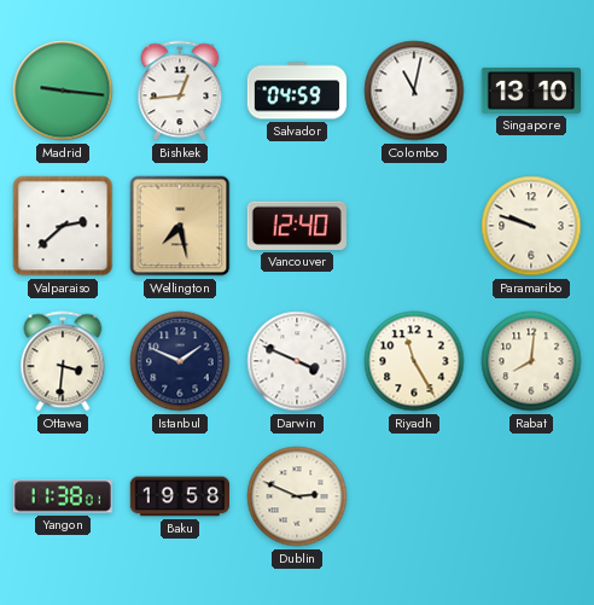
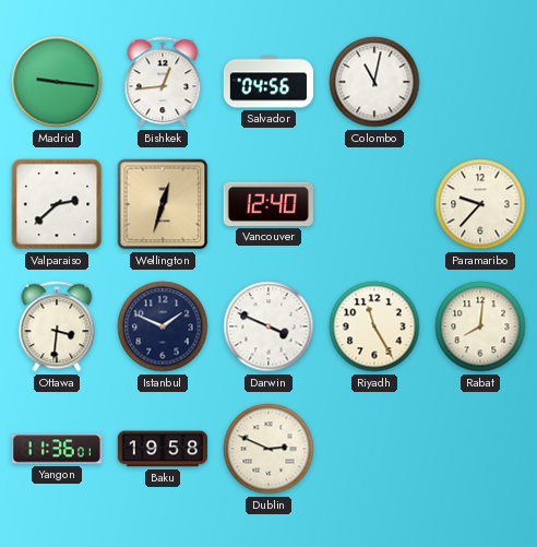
Salvador: 04:59 -> 04:56
Singapore: 13:10 -> none
Wellington: 7:28 -> 12:33
Paramaribo: 9:48 -> 9:37
Yangon: 11:38 -> 11:36
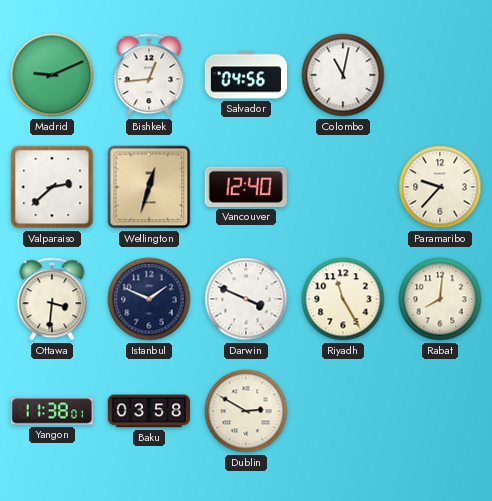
Madrid: 9:16 -> 9:11
Yangon: 11:36 -> 11:38
Baku: 19:58 -> 03:58
Dublin: 2:49 -> 2:50
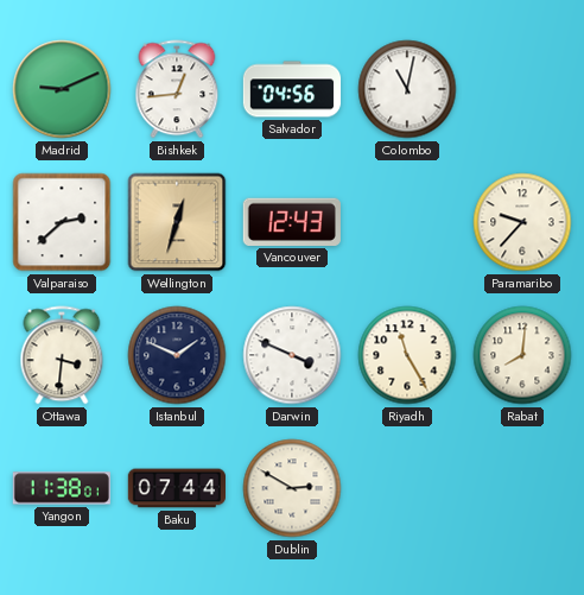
Vancouver: 12:40 -> 12:43
Baku: 03:58 -> 07:44
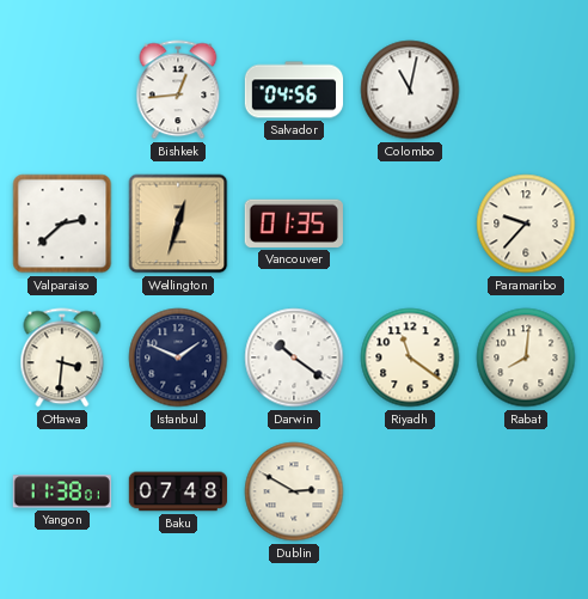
Madrid: 9:11 -> none
Vancouver: 12:43 -> 01:35
Darwin: 3:49 -> 10:21
Riyadh: 11:25 -> 11:21
Baku: 07:44 -> 07:48
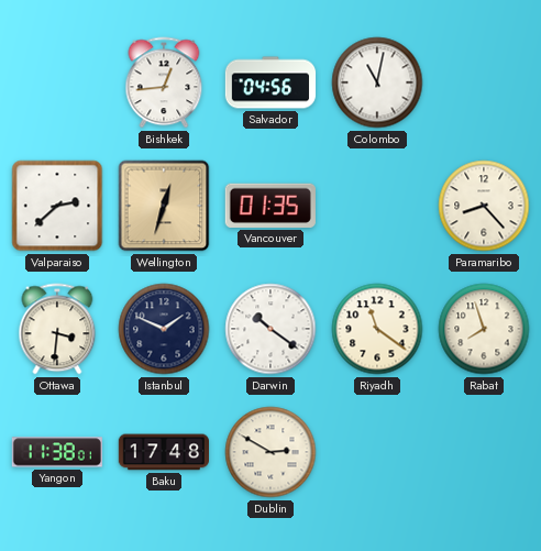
Paramaribo: 9:37 -> 8:23
Rabat: 8:01 -> 7:57
Baku: 07:48 -> 17:48
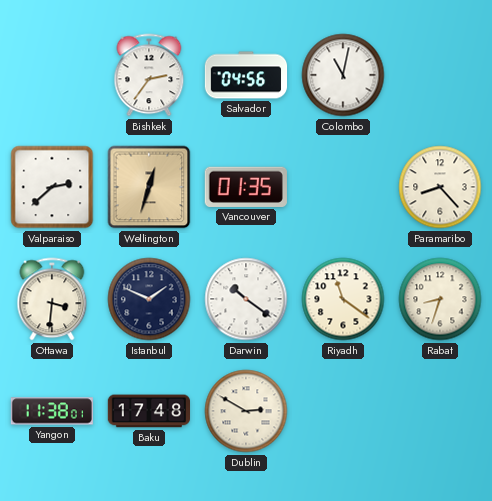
Bishkek: 12:44 -> 2:36
Rabat: 7:57 -> 8:33
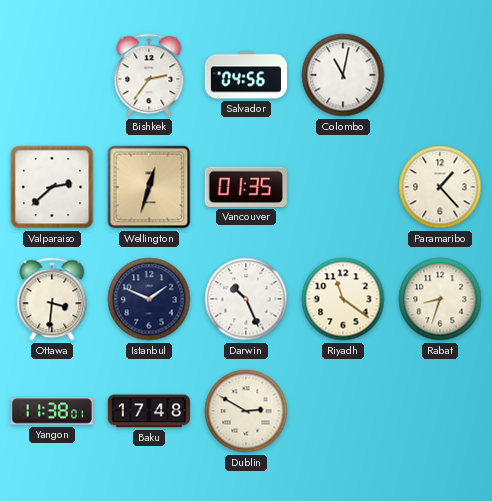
Paramaribo: 8:23 -> 1:23
Darwin: 10:21 -> 10:26
